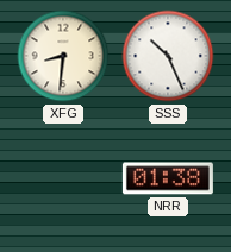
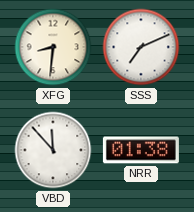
SSS: 10:26 -> 7:11
VBD: none -> 11:53
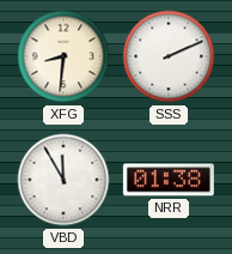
SSS: 7:11 -> 2:11
VBD: 11:53 -> 11:55
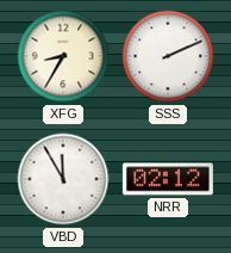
XFG: 8:31 -> 8:35
NRR: 01:38 -> 02:12
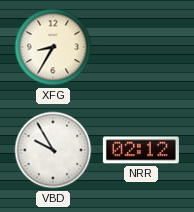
SSS: 2:11 -> none
VBD: 11:55 -> 9:55
